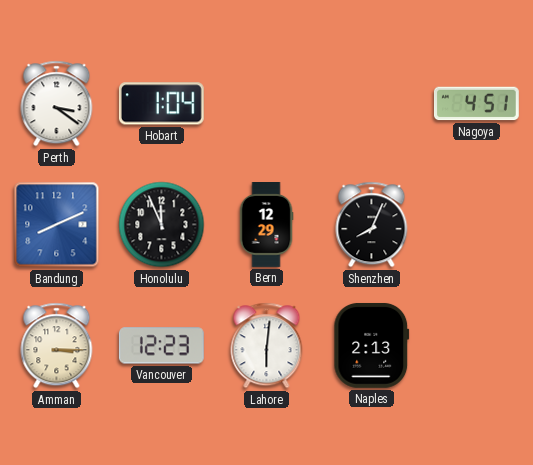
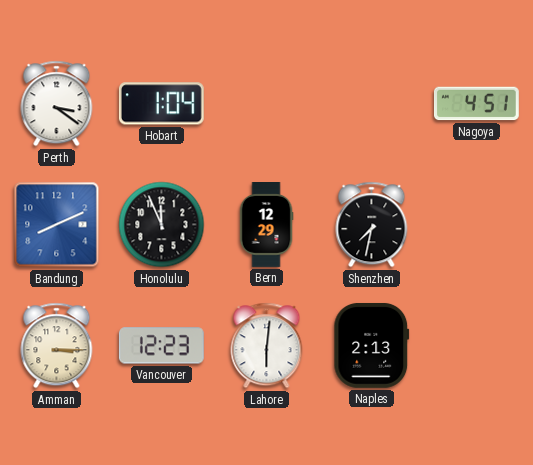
Shenzhen: 8:04 -> 7:32
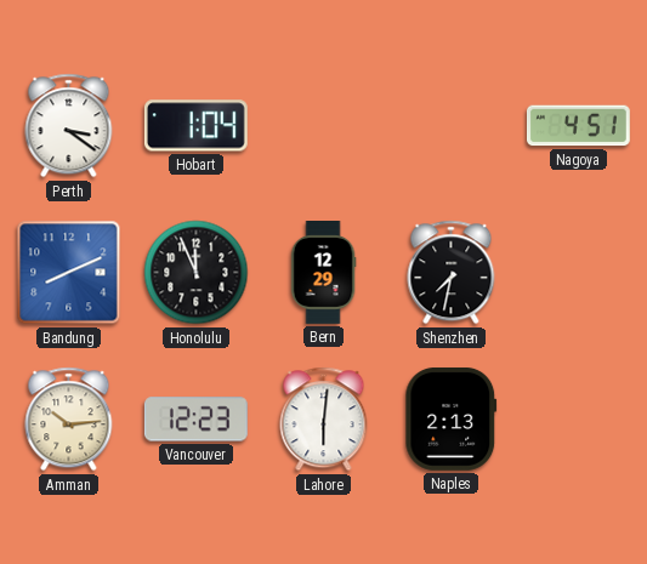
Amman: 3:15 -> 10:14
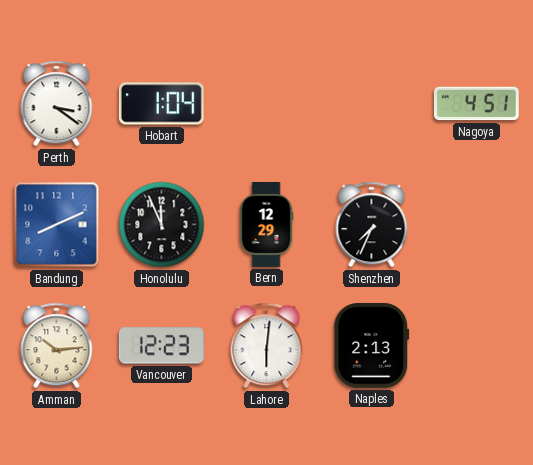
Shenzhen: 7:32 -> 7:34
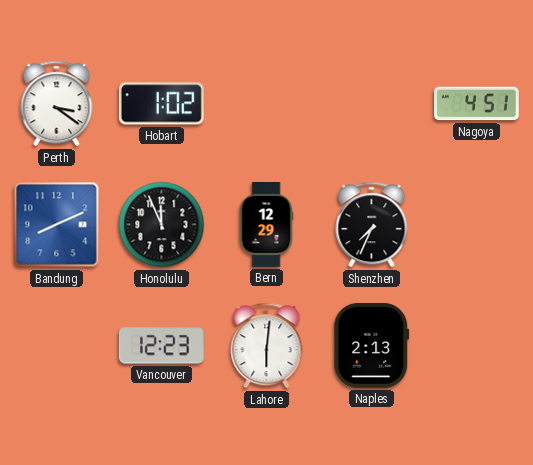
Hobart: 1:04 -> 1:02
Amman: 10:14 -> none
